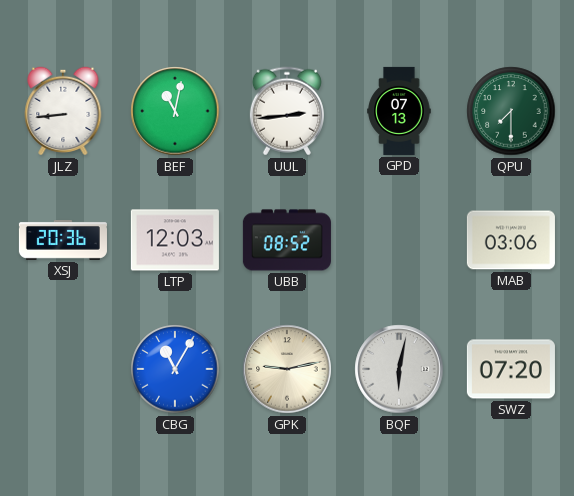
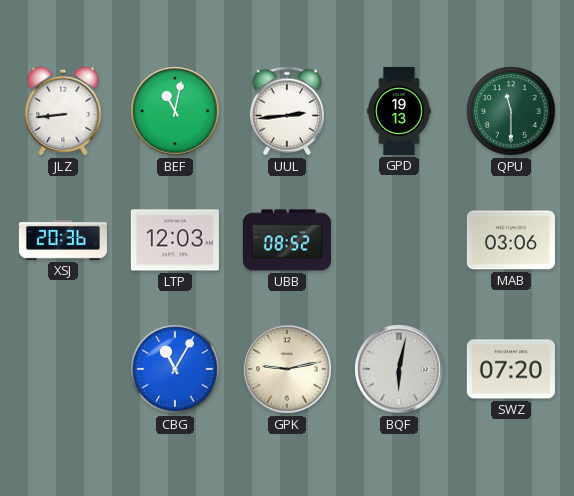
GPD: 07:13 -> 19:13
QPU: 7:30 -> 11:30
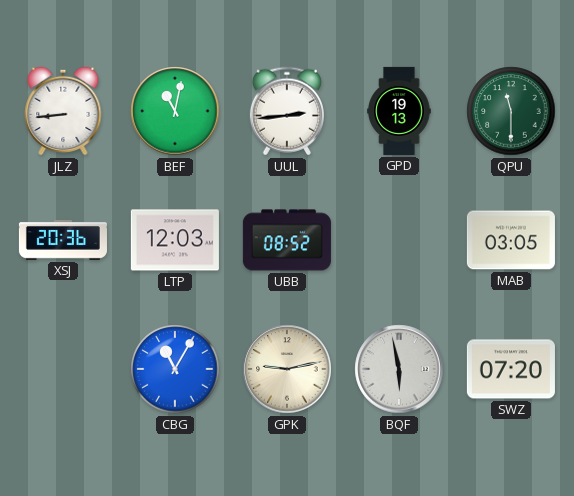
MAB: 03:06 -> 03:05
BQF: 6:02 -> 5:58
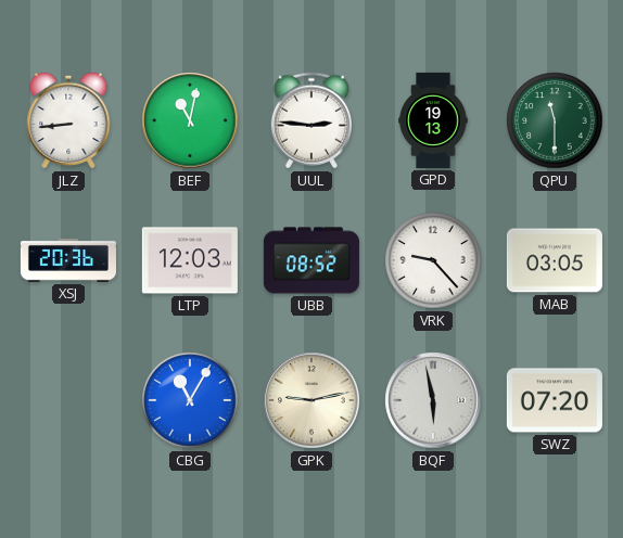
UUL: 2:44 -> 2:46
VRK: none -> 9:23
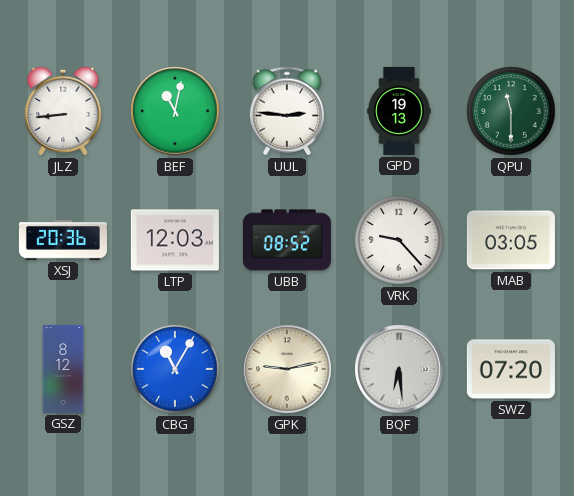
GSZ: none -> 8:12
BQF: 5:58 -> 6:29
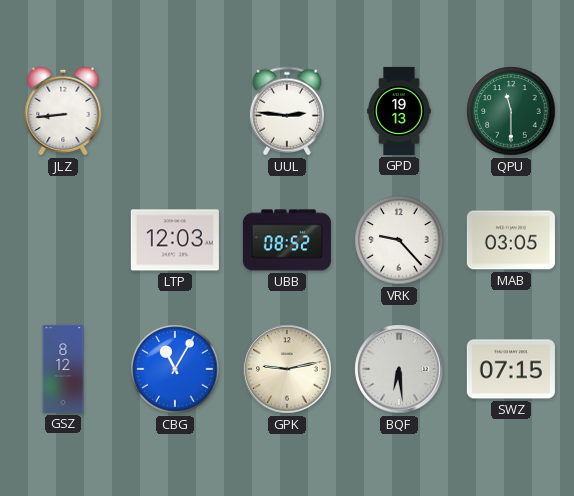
BEF: 11:02 -> none
XSJ: 20:36 -> none
SWZ: 07:20 -> 07:15
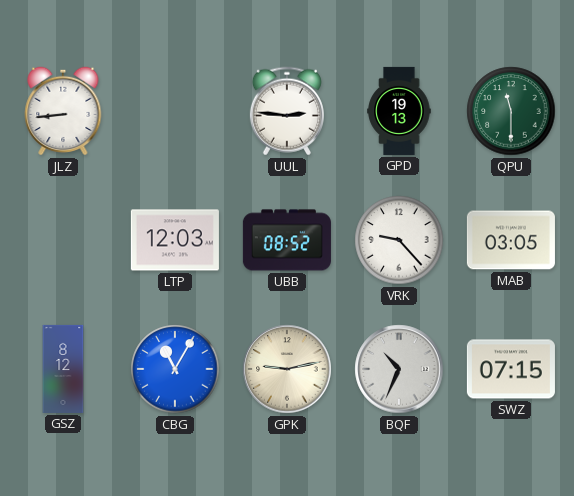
BQF: 6:29 -> 10:34
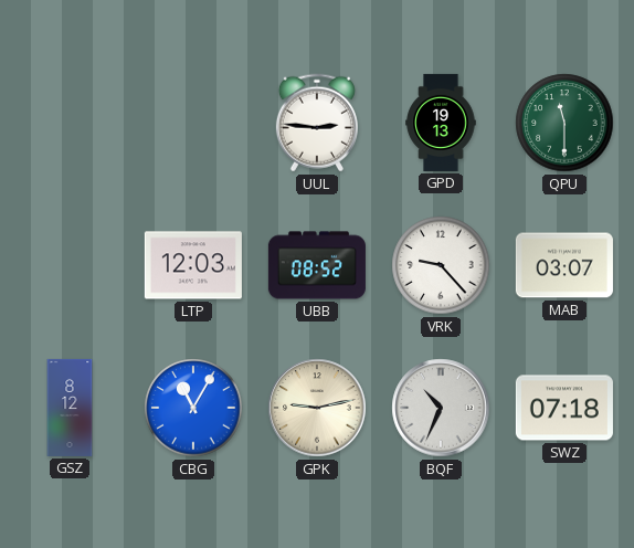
JLZ: 8:44 -> none
MAB: 03:05 -> 03:07
SWZ: 07:15 -> 07:18
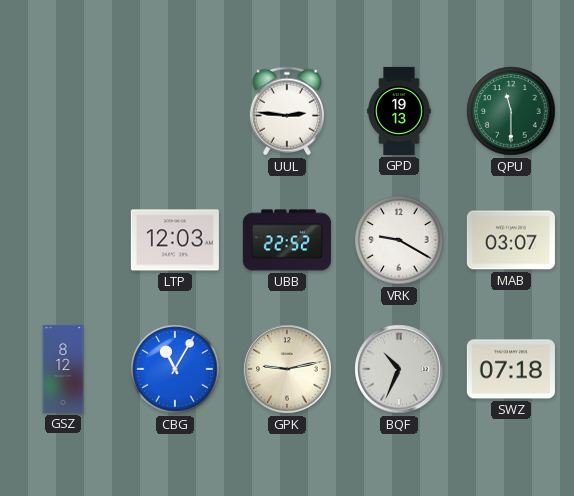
UBB: 08:52 -> 22:52
VRK: 9:23 -> 9:20
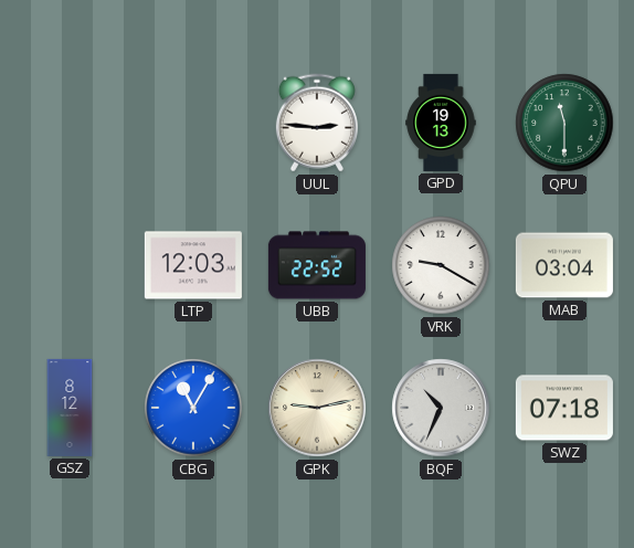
MAB: 03:07 -> 03:04
